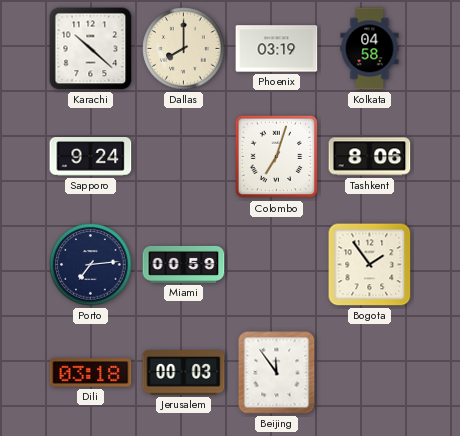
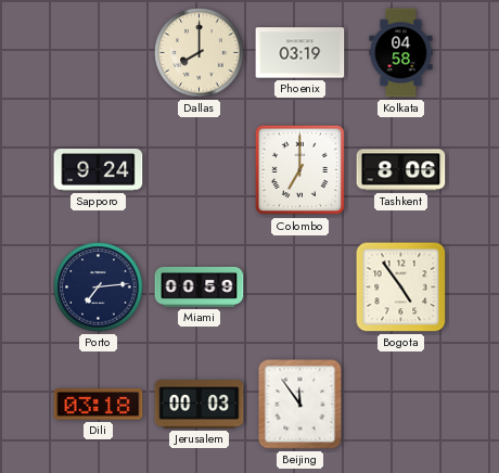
Karachi: 10:22 -> none
Colombo: 7:03 -> 7:00
Bogota: 1:54 -> 4:54
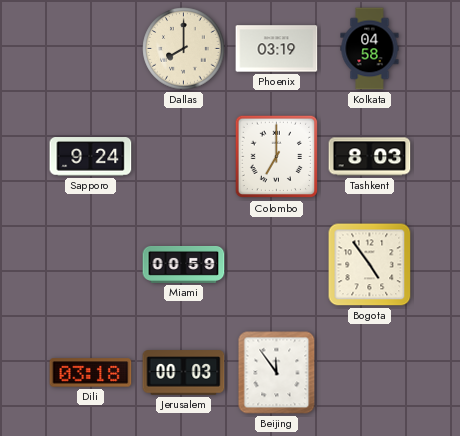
Tashkent: 8:06 -> 8:03
Porto: 7:14 -> none
